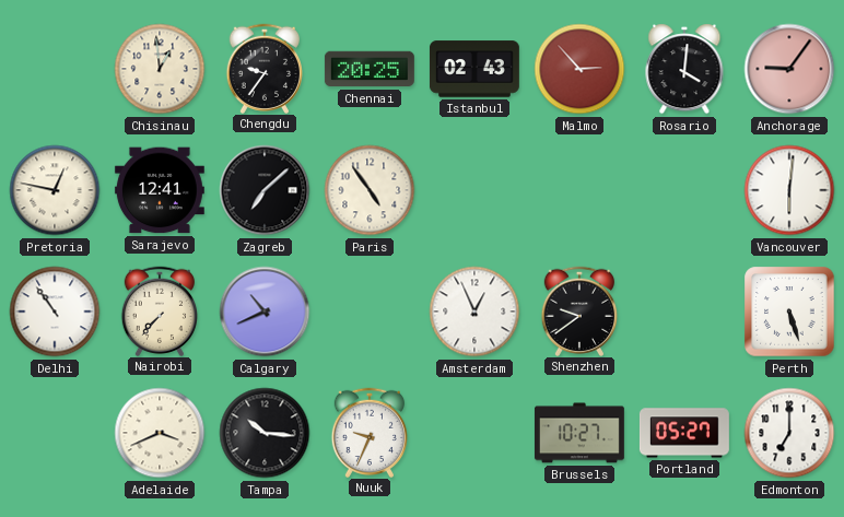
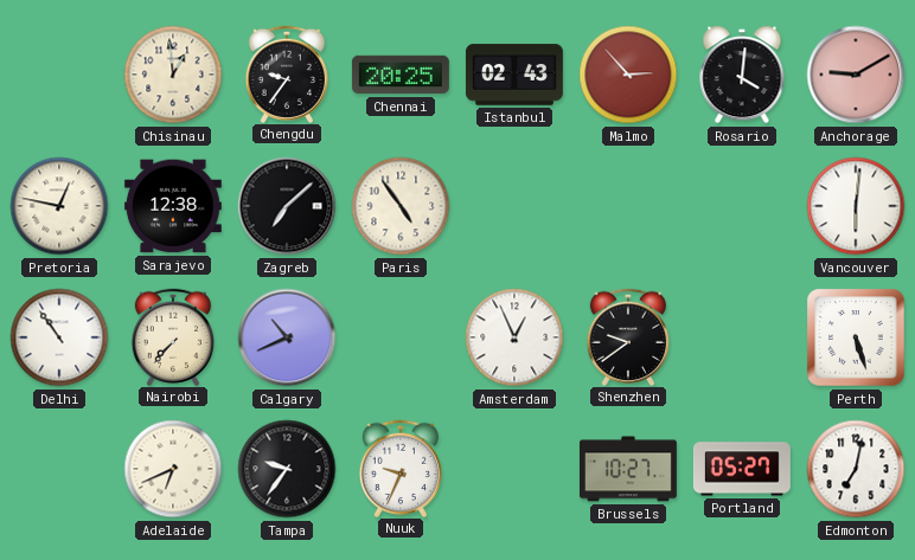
Anchorage: 9:06 -> 9:10
Sarajevo: 12:41 -> 12:38
Adelaide: 3:41 -> 6:41
Tampa: 10:16 -> 9:36
Edmonton: 7:00 -> 7:02
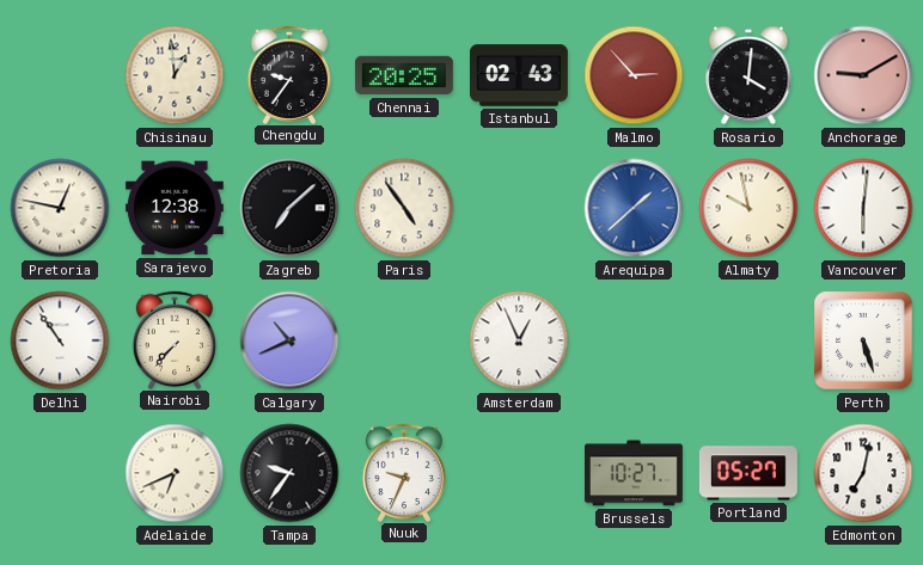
Arequipa: none -> 1:38
Almaty: none -> 9:58
Shenzhen: 9:39 -> none
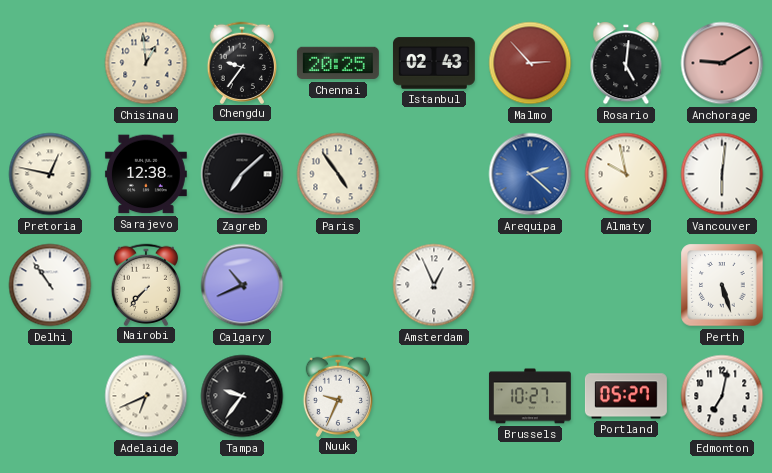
Rosario: 4:01 -> 5:01
Arequipa: 1:38 -> 2:22
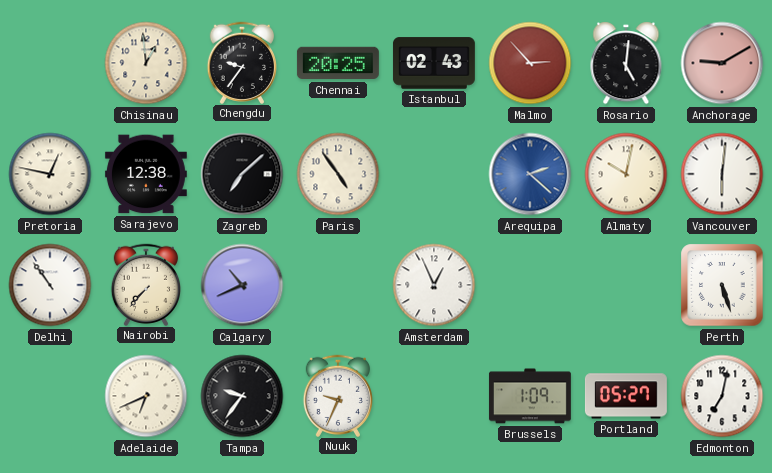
Almaty: 9:58 -> 10:02
Brussels: 10:27 -> 1:09
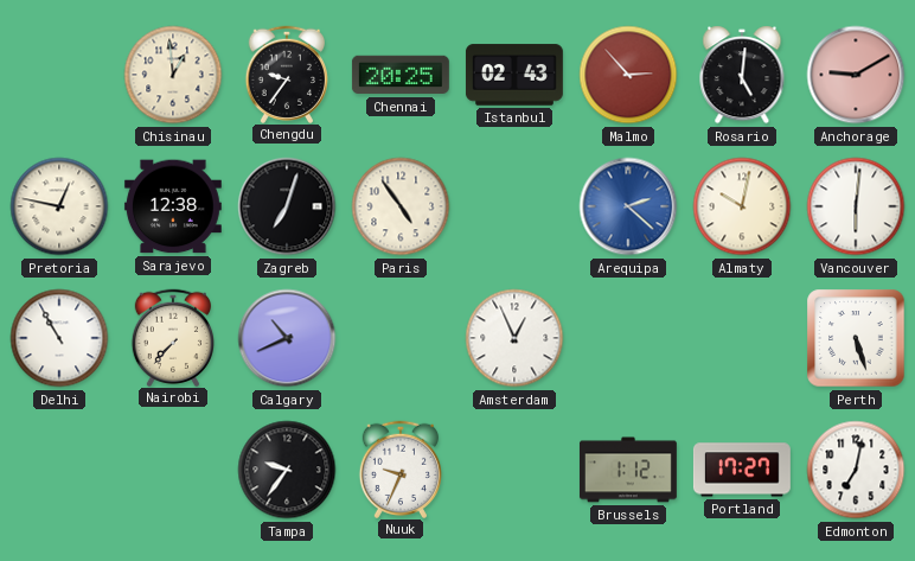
Zagreb: 7:08 -> 7:03
Delhi: 10:54 -> 10:55
Adelaide: 6:41 -> none
Brussels: 1:09 -> 1:12
Portland: 05:27 -> 17:27
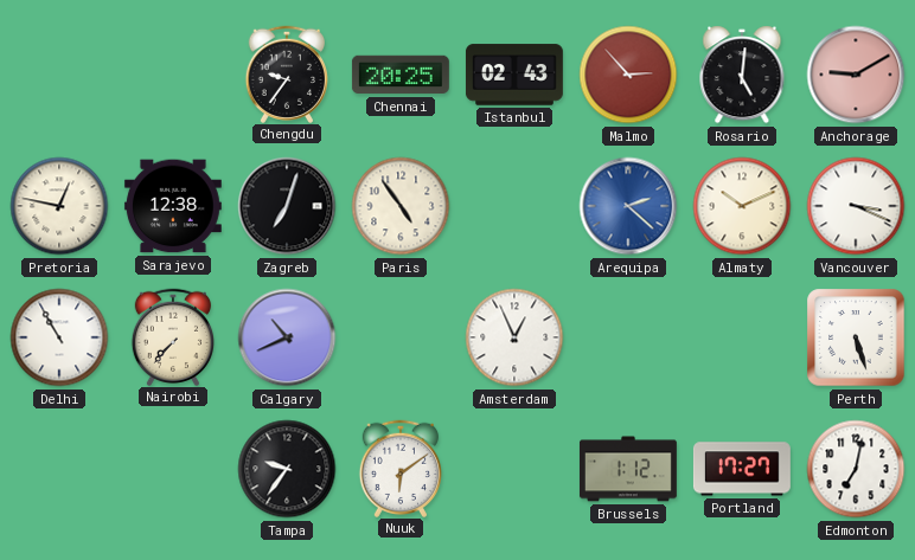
Chisinau: 12:59 -> none
Almaty: 10:02 -> 10:11
Vancouver: 6:01 -> 3:19
Nuuk: 9:34 -> 6:09
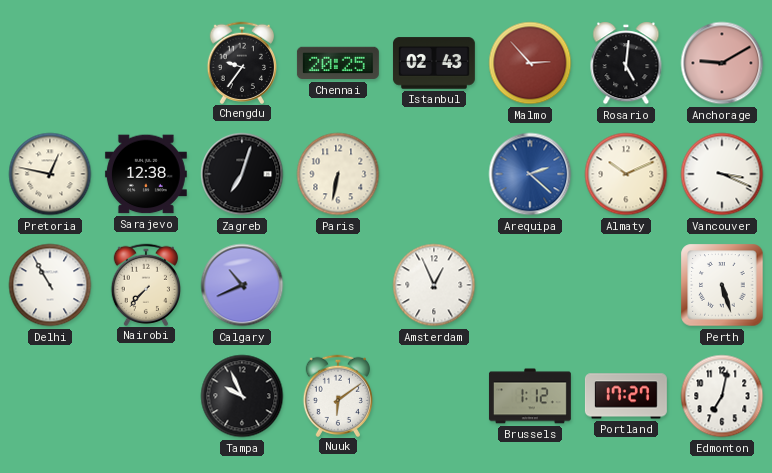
Paris: 4:54 -> 6:32
Tampa: 9:36 -> 9:56
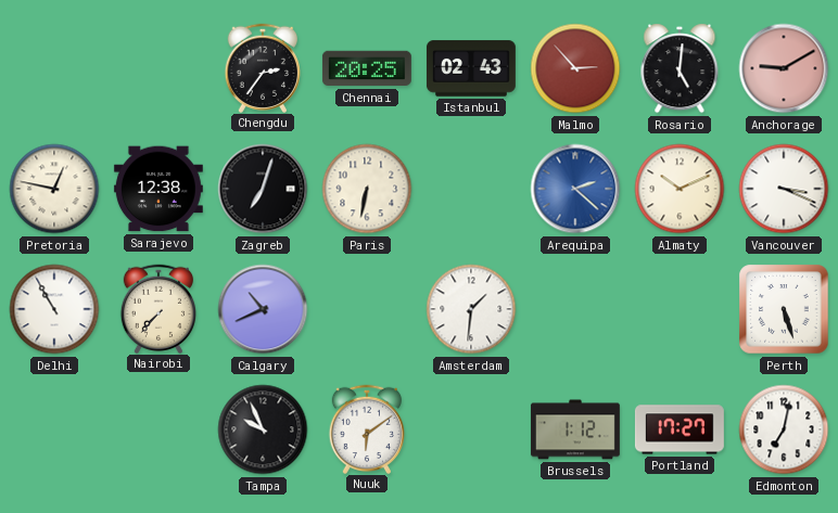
Chengdu: 9:36 -> 2:36
Amsterdam: 12:56 -> 1:31
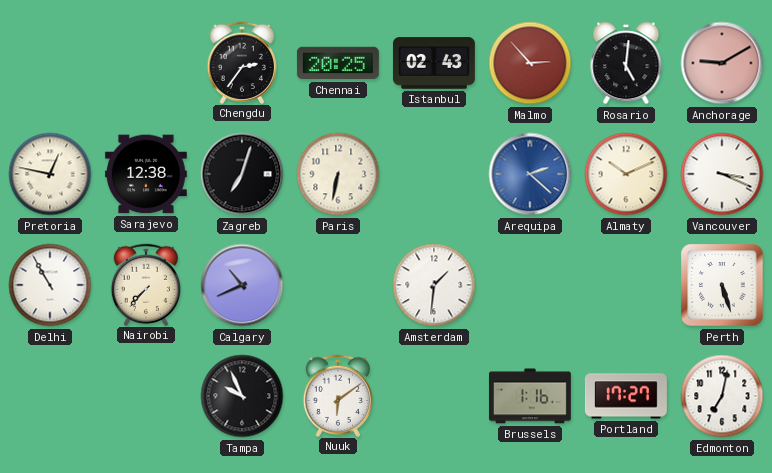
Brussels: 1:12 -> 1:16
